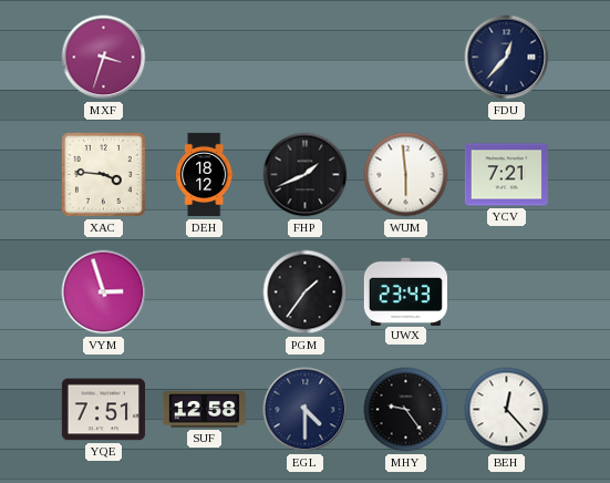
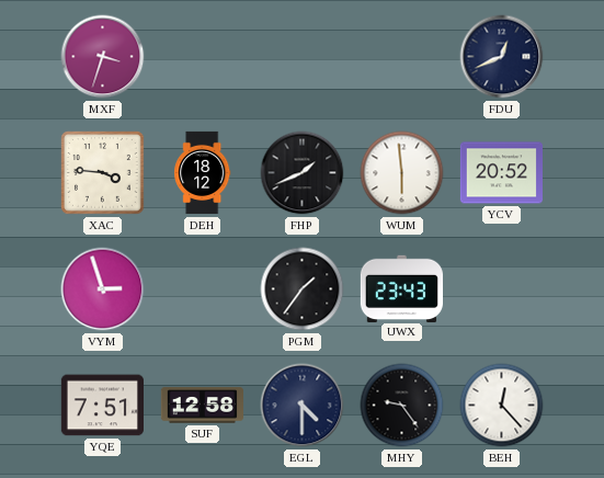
FDU: 12:37 -> 12:41
YCV: 7:21 -> 20:52
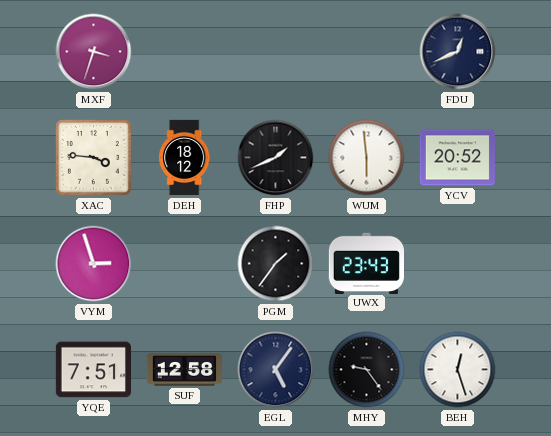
EGL: 4:30 -> 5:06
BEH: 12:23 -> 12:27
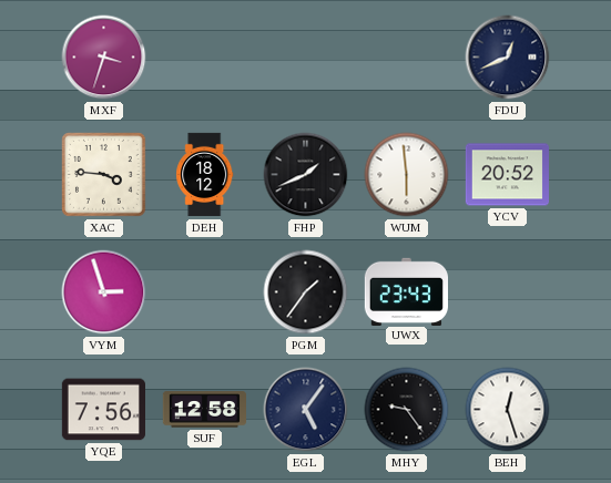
YQE: 7:51 -> 7:56
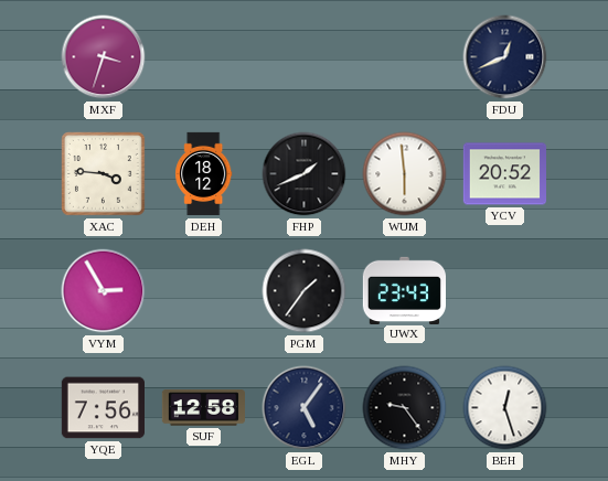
VYM: 2:57 -> 2:55
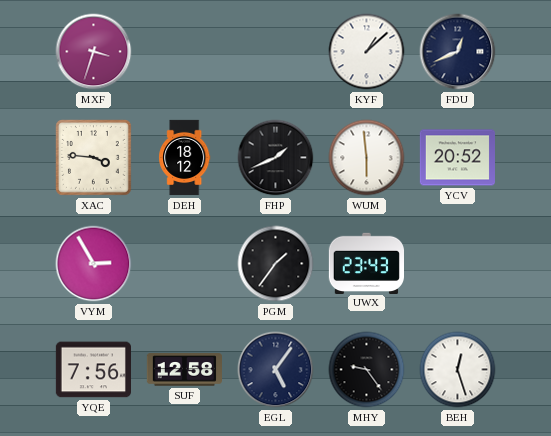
KYF: none -> 1:08
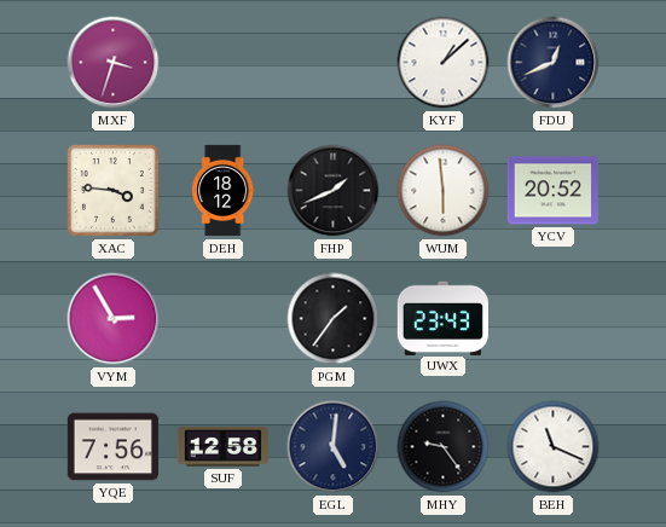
EGL: 5:06 -> 5:01
BEH: 12:27 -> 11:19
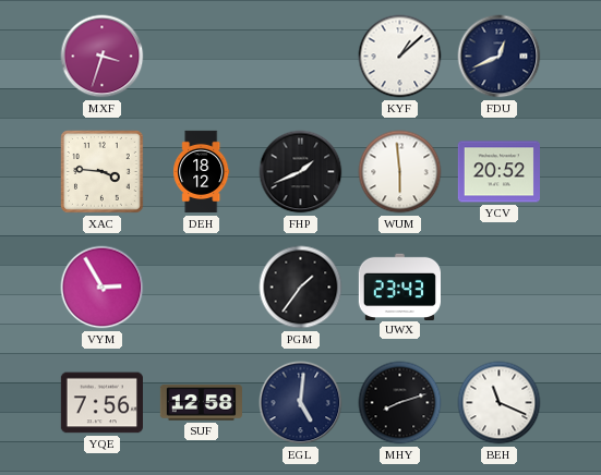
MHY: 9:24 -> 8:12
